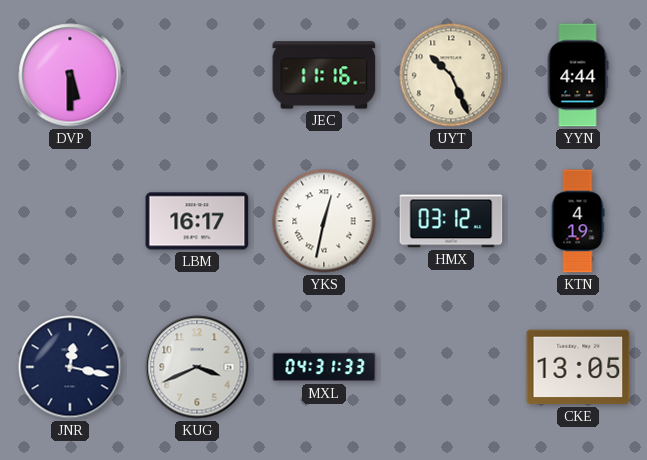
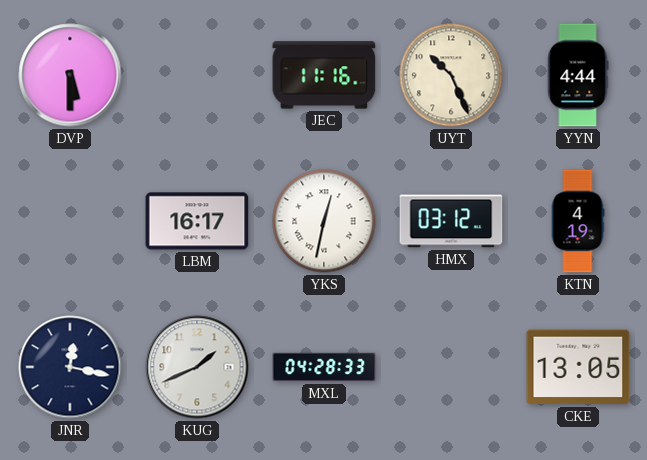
KUG: 3:41 -> 1:41
MXL: 04:31 -> 04:28
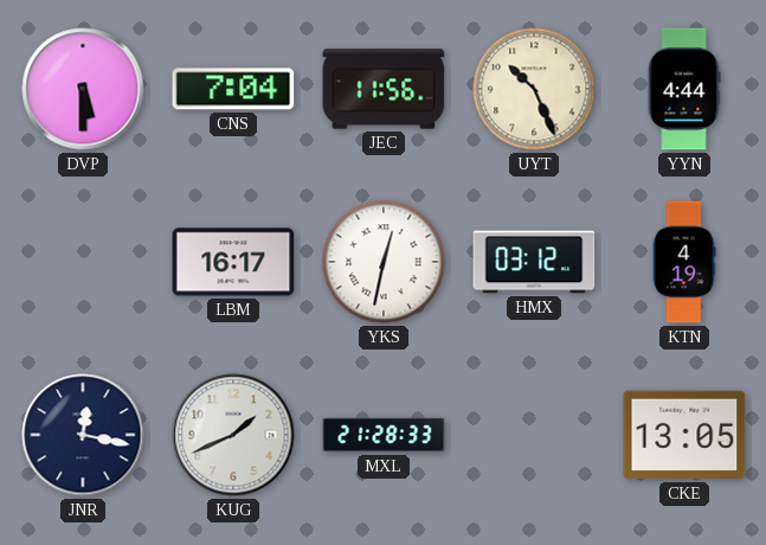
CNS: none -> 7:04
JEC: 11:16 -> 11:56
MXL: 04:28 -> 21:28
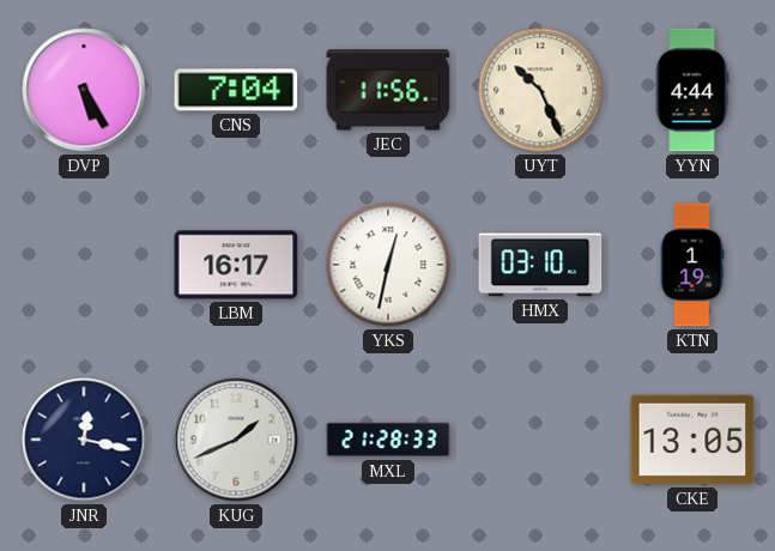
DVP: 5:30 -> 5:25
HMX: 03:12 -> 03:10
KTN: 4:19 -> 1:19
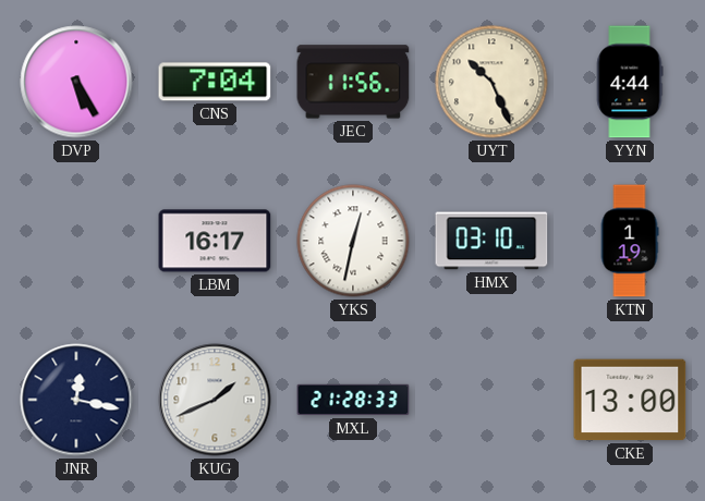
CKE: 13:05 -> 13:00
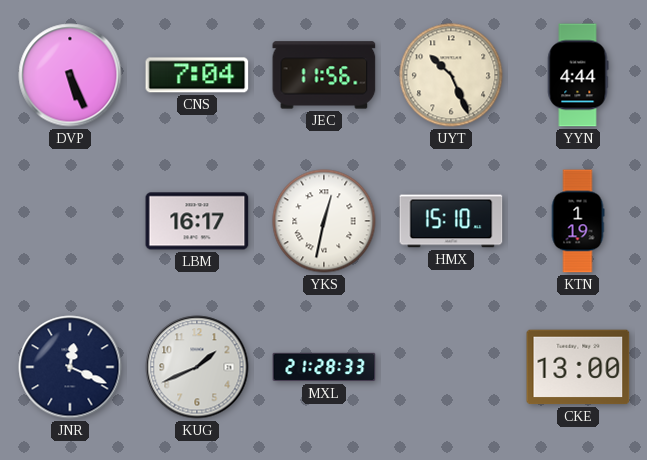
DVP: 5:25 -> 5:26
HMX: 03:10 -> 15:10
JNR: 12:17 -> 12:19
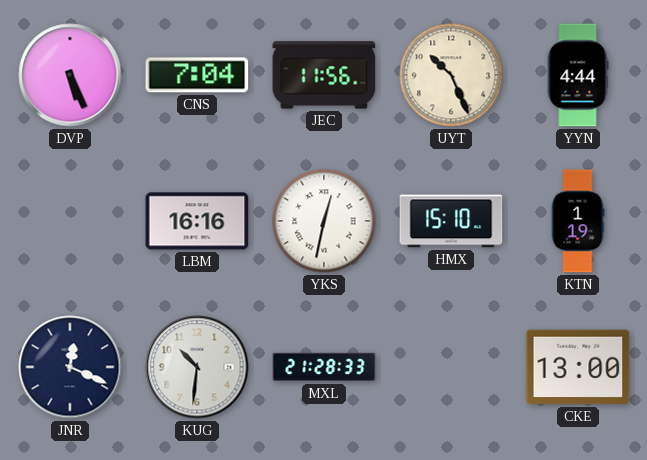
LBM: 16:17 -> 16:16
KUG: 1:41 -> 10:31
